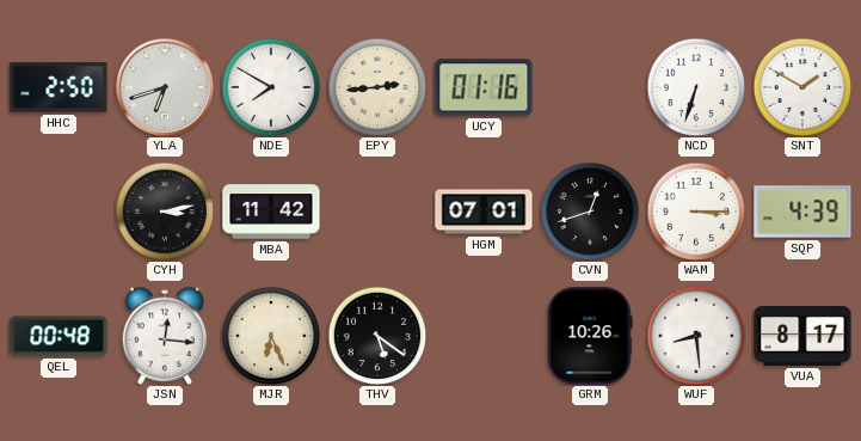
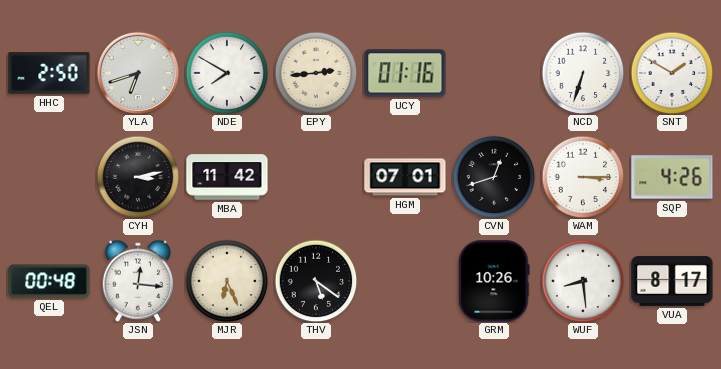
SQP: 4:39 -> 4:26
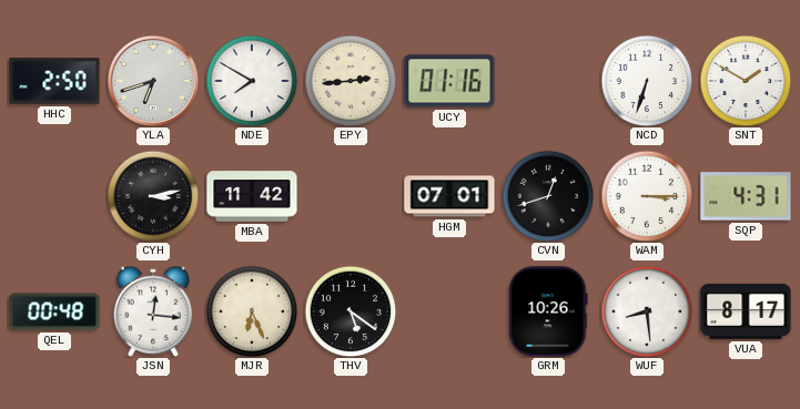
SQP: 4:26 -> 4:31
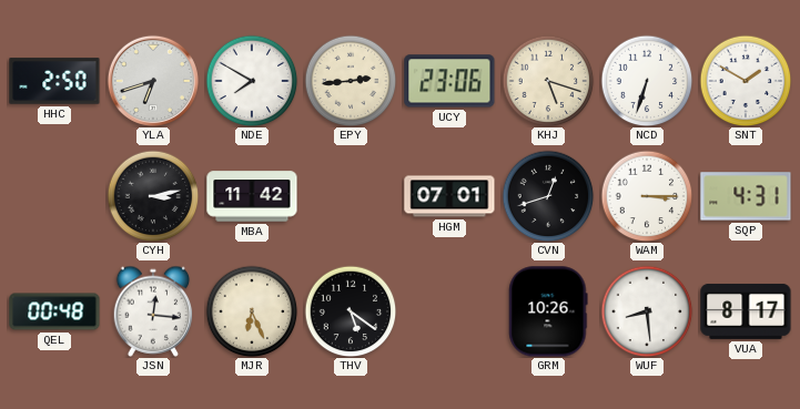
UCY: 01:16 -> 23:06
KHJ: none -> 5:18
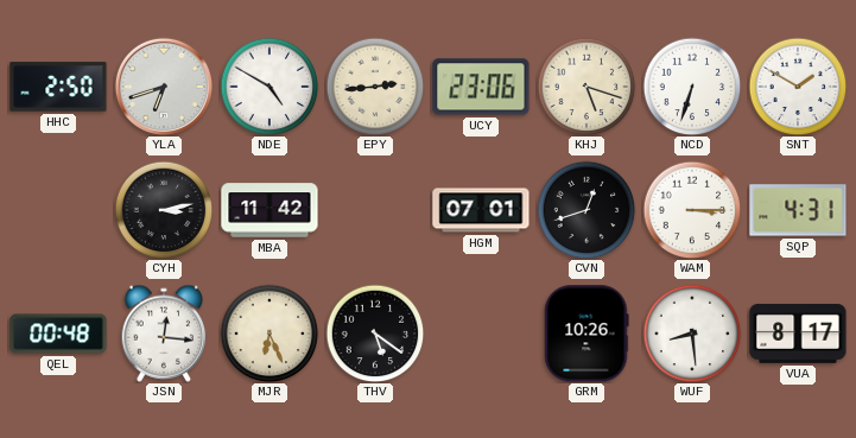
NDE: 7:50 -> 4:50
